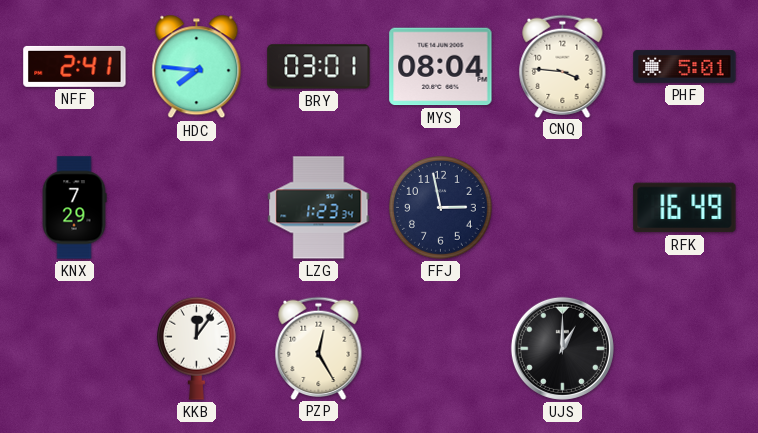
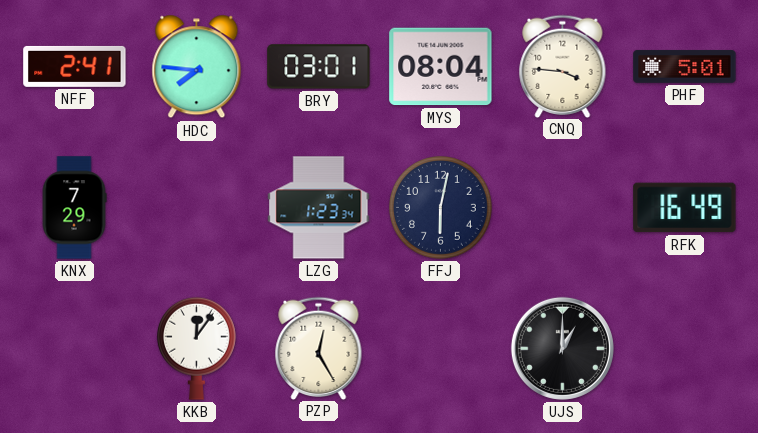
FFJ: 2:58 -> 6:02
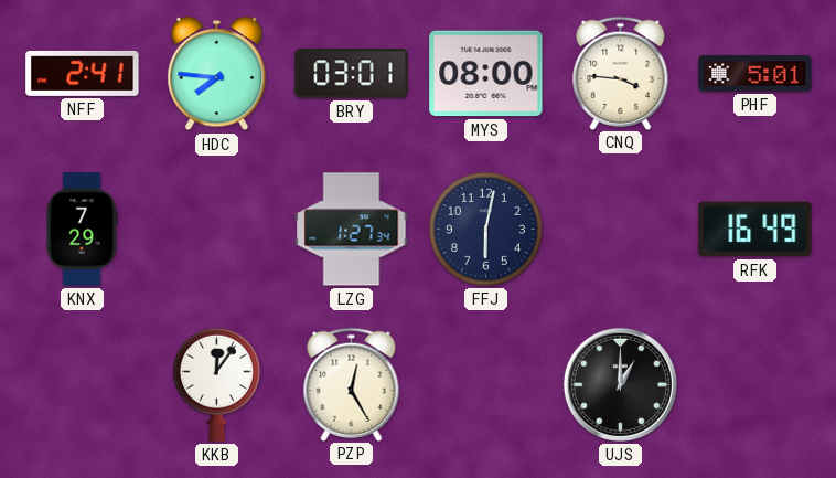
MYS: 08:04 -> 08:00
LZG: 1:23 -> 1:27
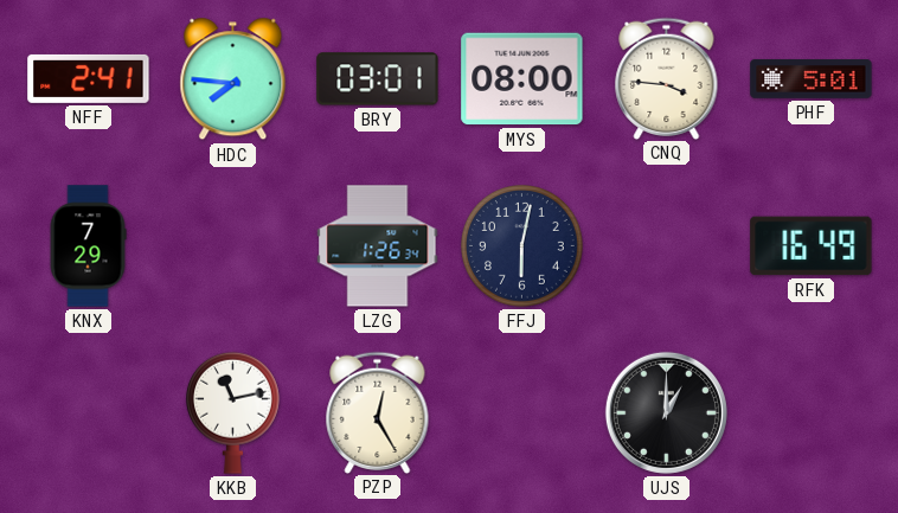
LZG: 1:27 -> 1:26
KKB: 12:06 -> 11:13
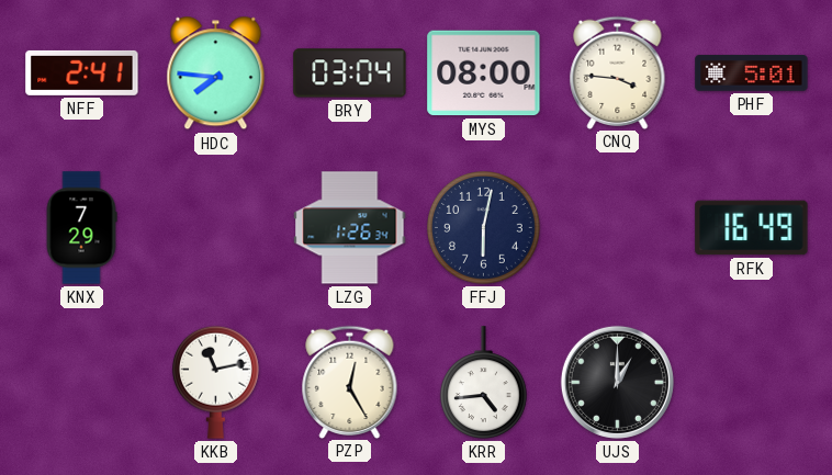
BRY: 03:01 -> 03:04
KRR: none -> 4:44
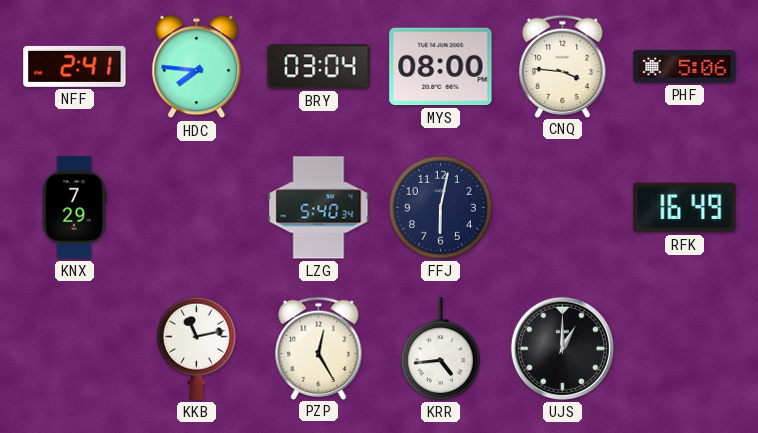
PHF: 5:01 -> 5:06
LZG: 1:26 -> 5:40
